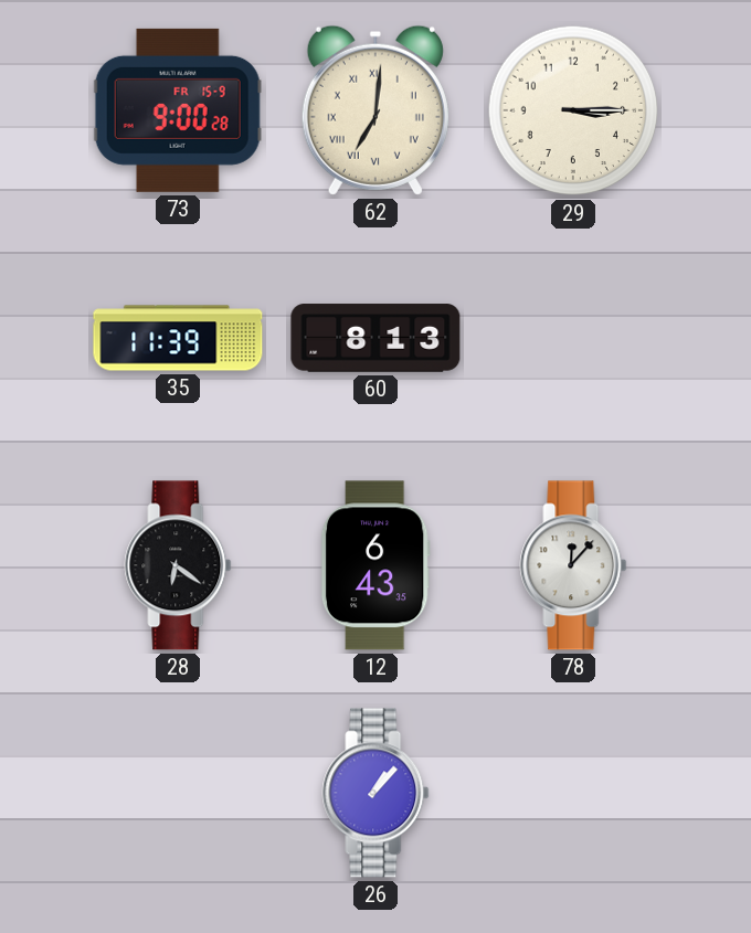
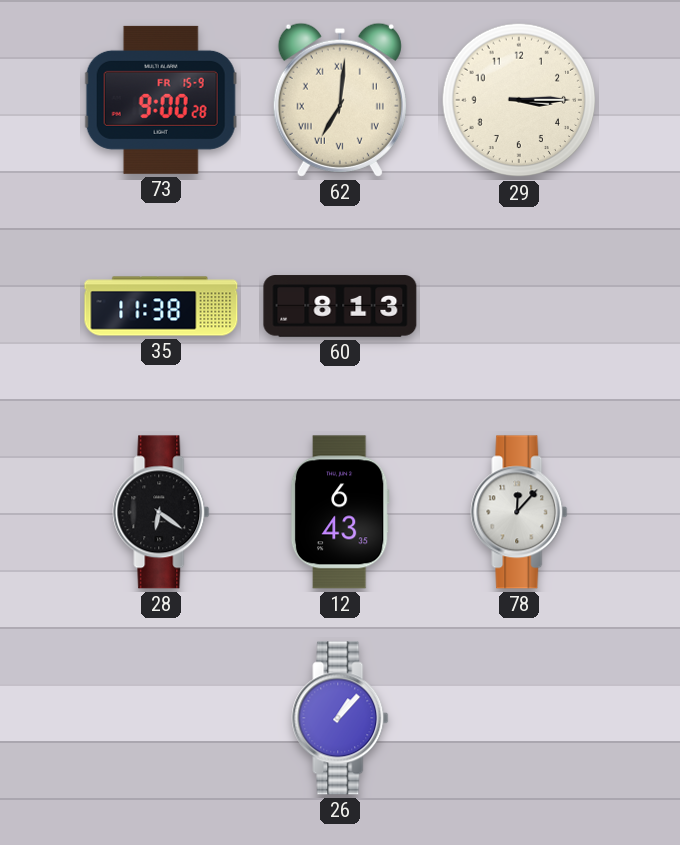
35: 11:39 -> 11:38
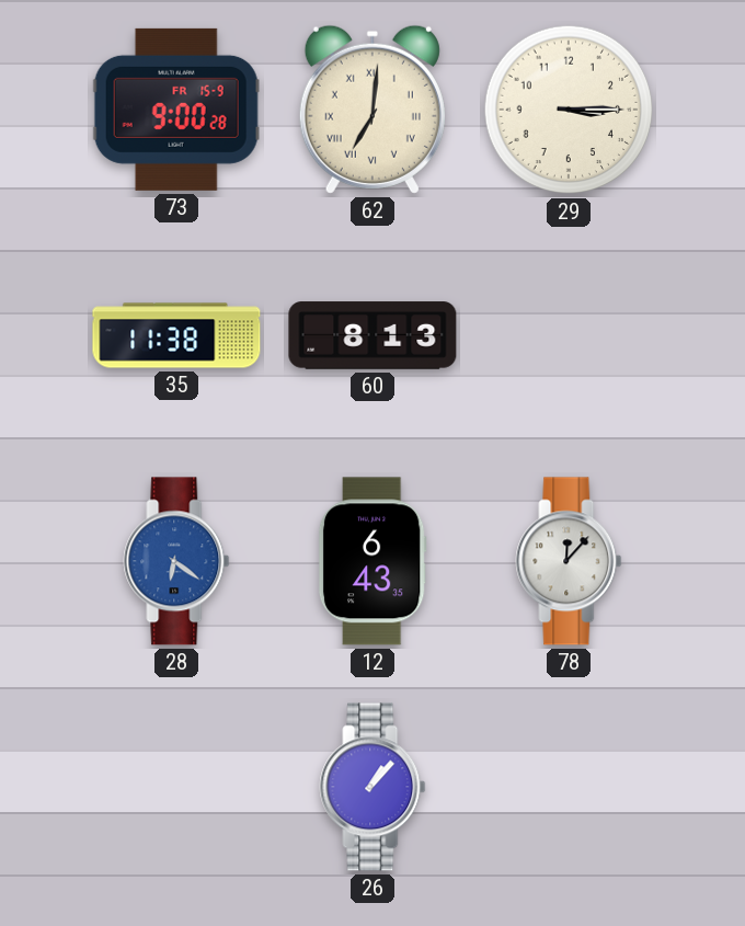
28 dial: black -> blue
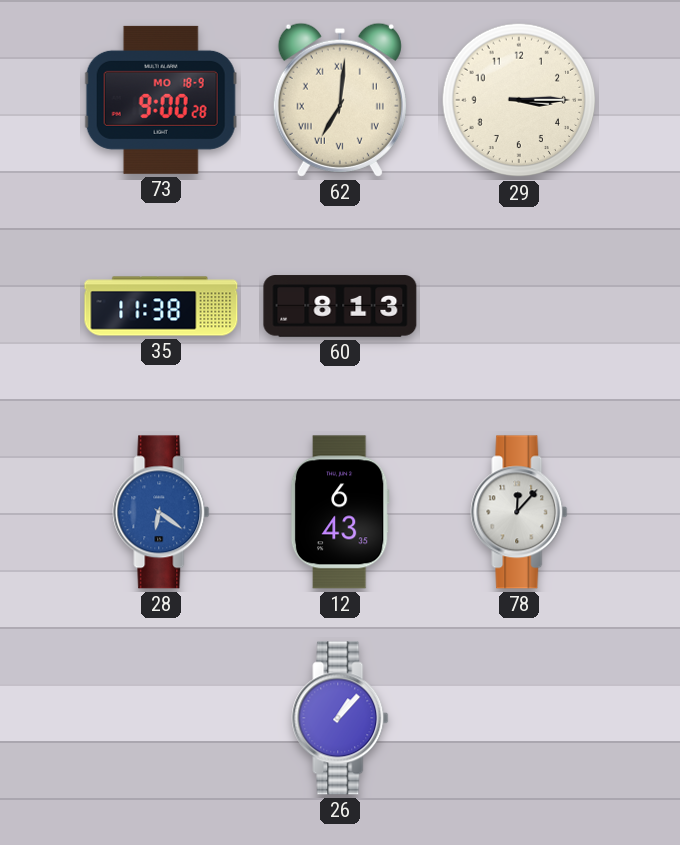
73 date: FR 15-9 -> MO 18-9
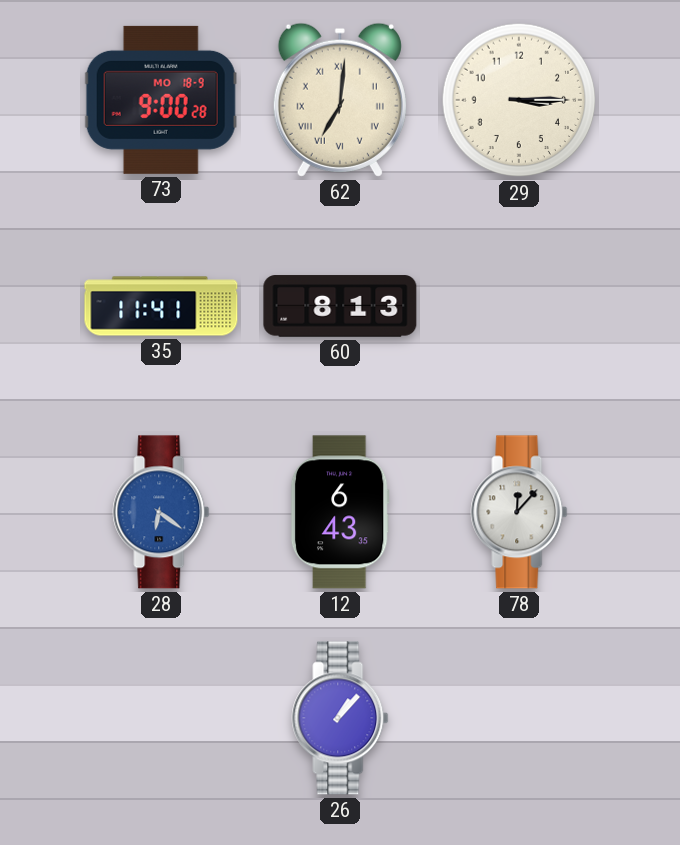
35: 11:38 -> 11:41
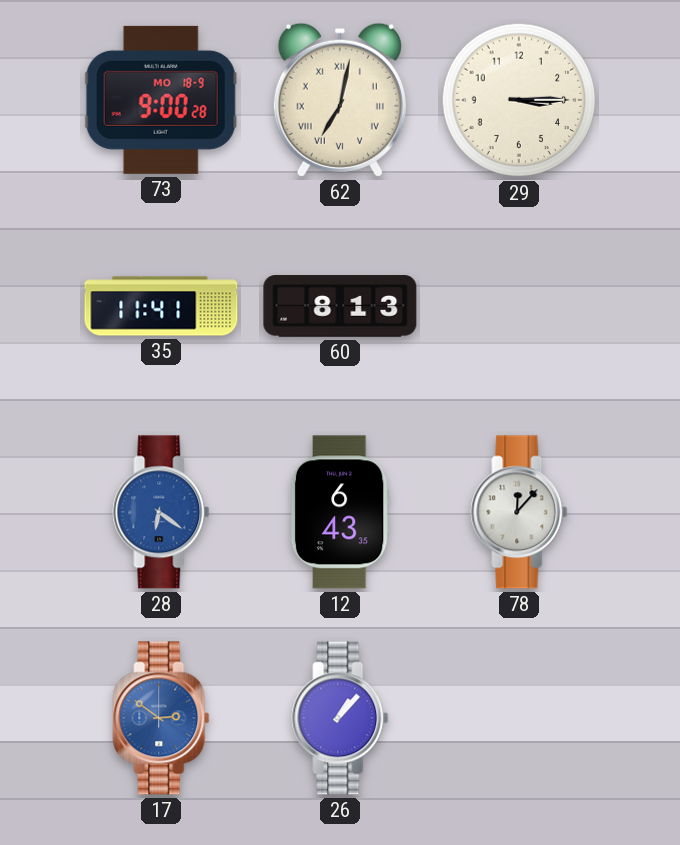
62: 7:01 -> 7:02
17: none -> 2:51
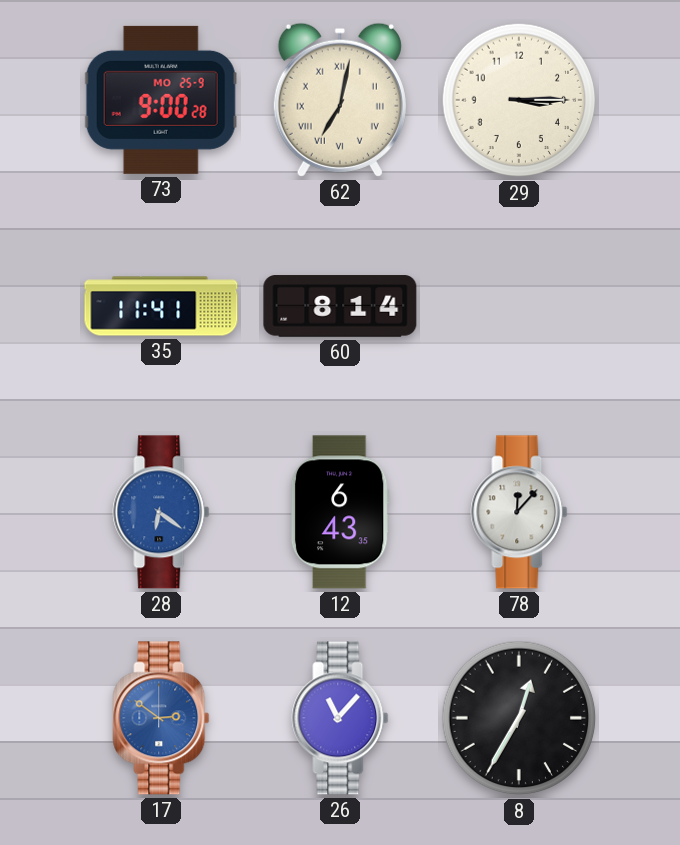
73 date: MO 18-9 -> MO 25-9
60: 8:13 -> 8:14
26: 1:07 -> 11:07
8: none -> 12:35
